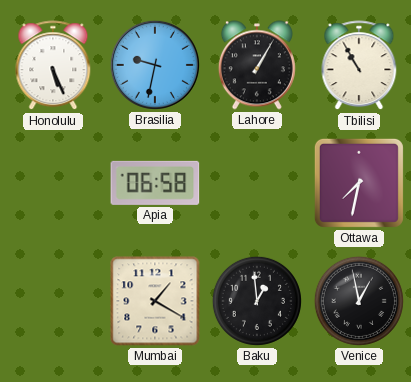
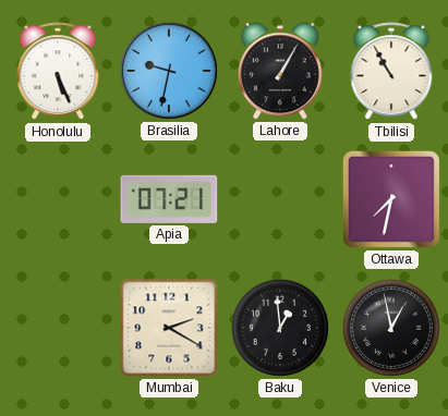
Apia: 06:58 -> 07:21
Mumbai: 1:20 -> 2:20
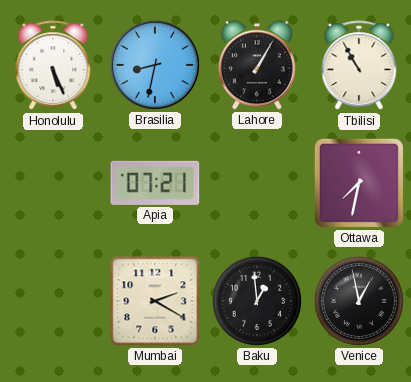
Brasilia: 9:32 -> 8:32
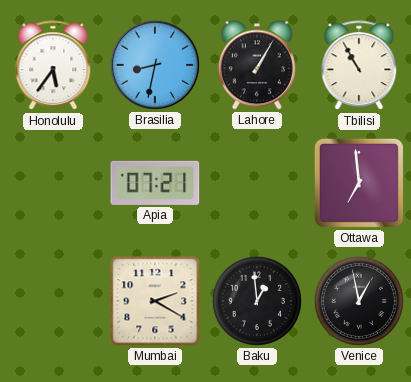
Honolulu: 5:26 -> 5:36
Ottawa: 7:32 -> 6:59
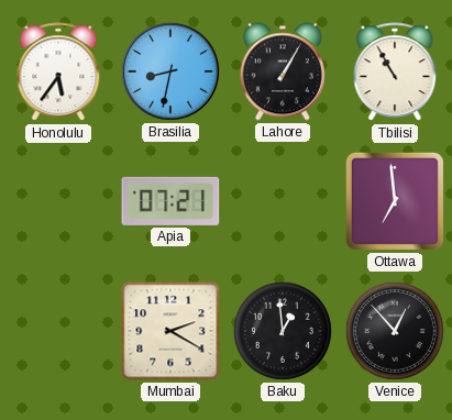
Venice: 12:58 -> 12:53
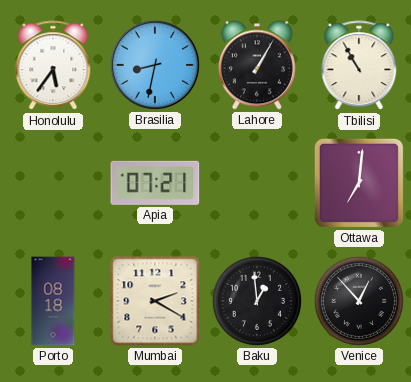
Ottawa: 6:59 -> 7:01
Porto: none -> 08:18
